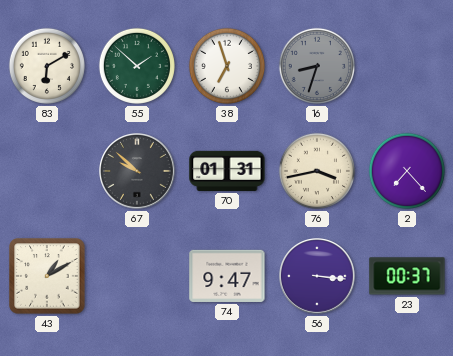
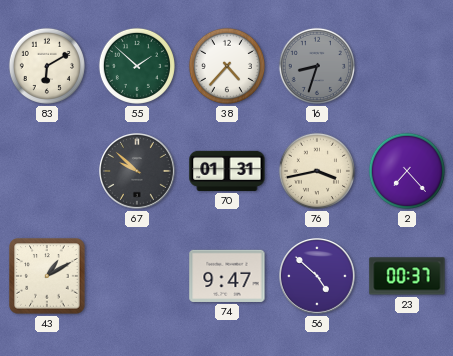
38: 6:57 -> 4:37
56: 3:16 -> 4:52
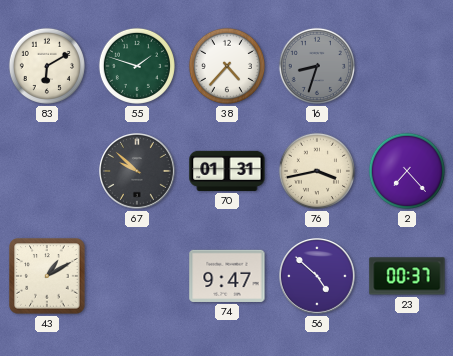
55: 1:52 -> 1:48
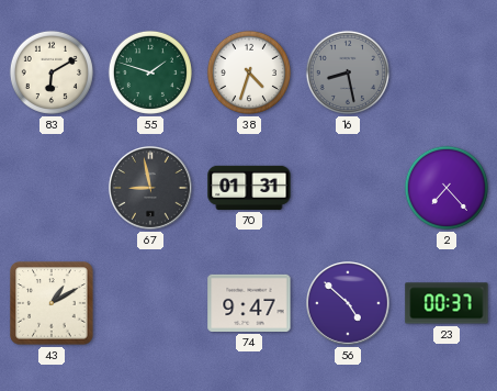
38: 4:37 -> 4:33
16: 8:33 -> 8:28
67: 9:52 -> 8:58
76: 3:43 -> none
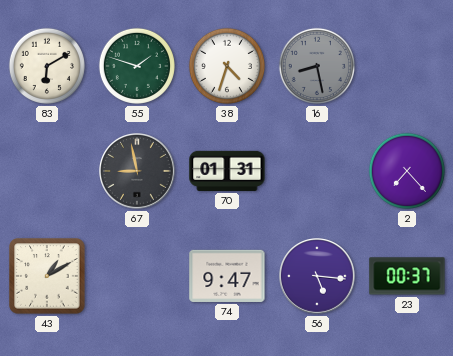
56: 4:52 -> 5:16
